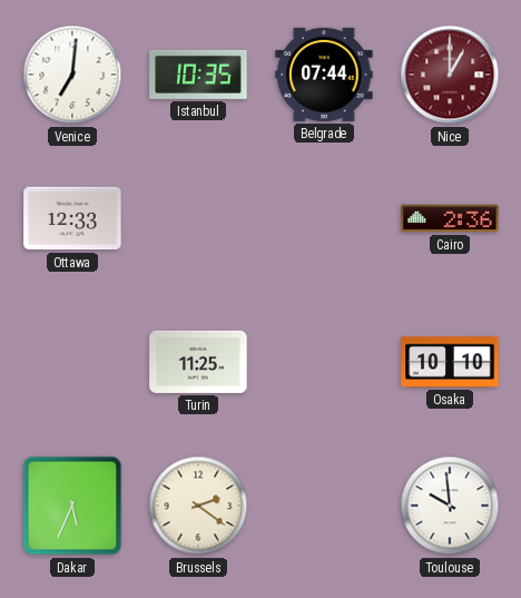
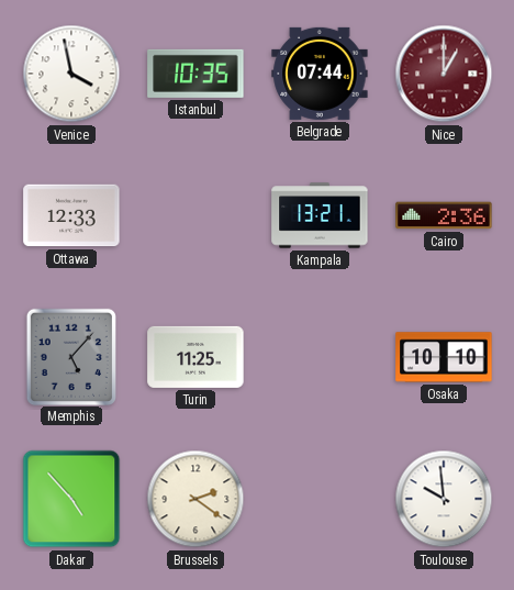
Venice: 7:01 -> 3:58
Kampala: none -> 13:21
Memphis: none -> 5:07
Dakar: 5:34 -> 4:53
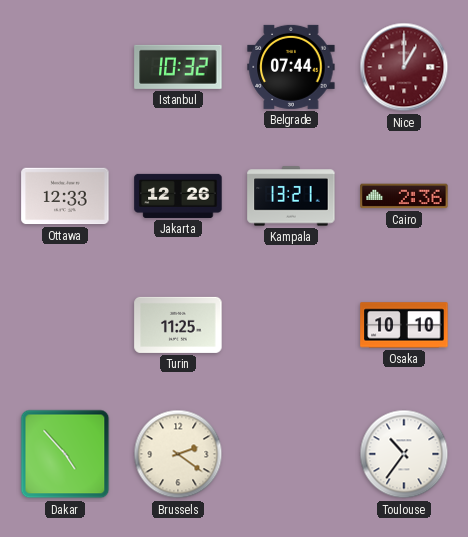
Venice: 3:58 -> none
Istanbul: 10:35 -> 10:32
Jakarta: none -> 12:26
Memphis: 5:07 -> none
Toulouse: 9:59 -> 10:36
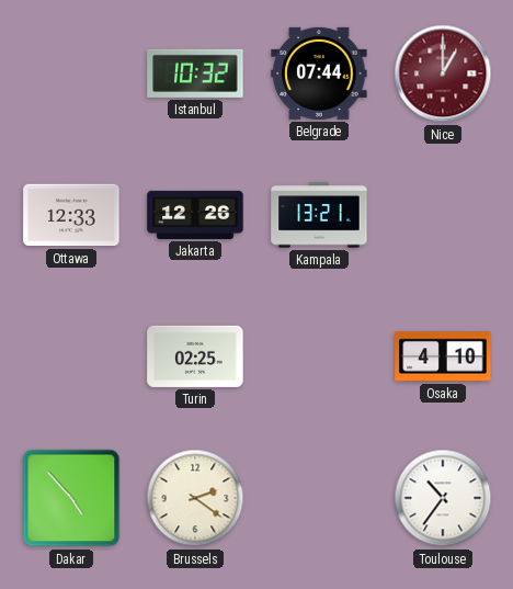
Cairo: 2:36 -> none
Turin: 11:25 -> 02:25
Osaka: 10:10 -> 4:10
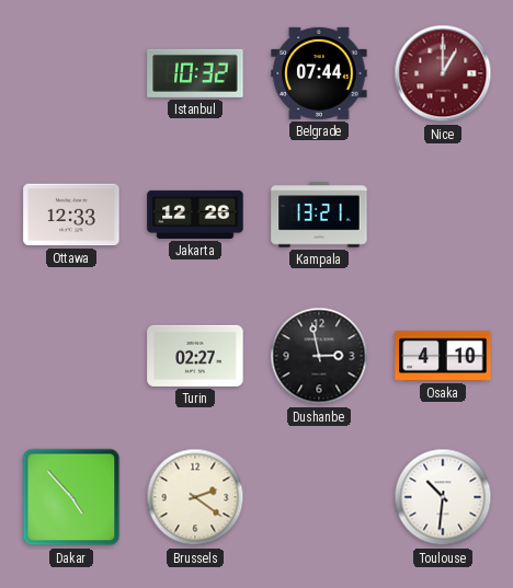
Turin: 02:25 -> 02:27
Dushanbe: none -> 2:58
Toulouse: 10:36 -> 10:31
